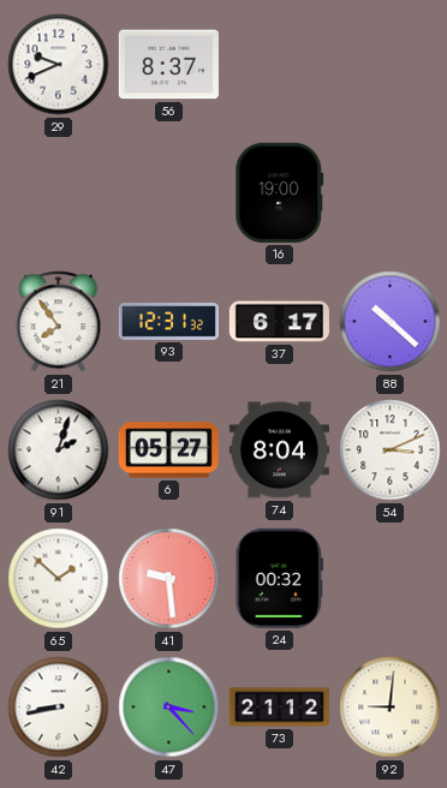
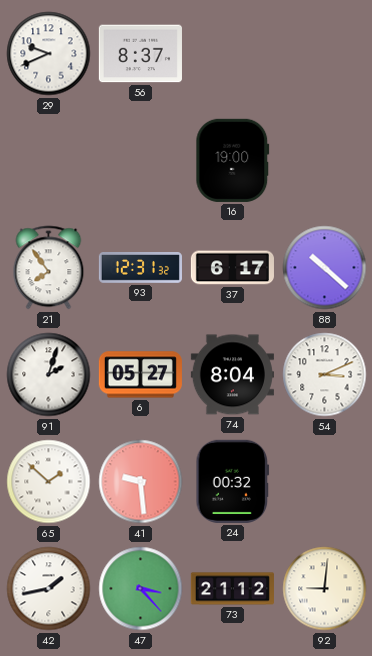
42: 8:43 -> 1:43
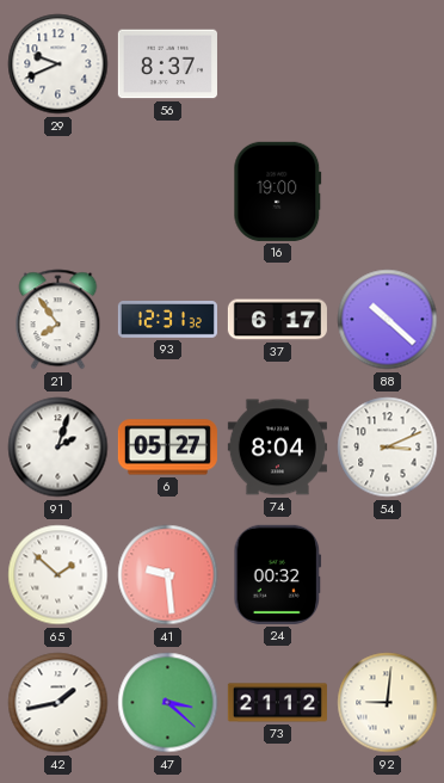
47: 3:23 -> 3:22
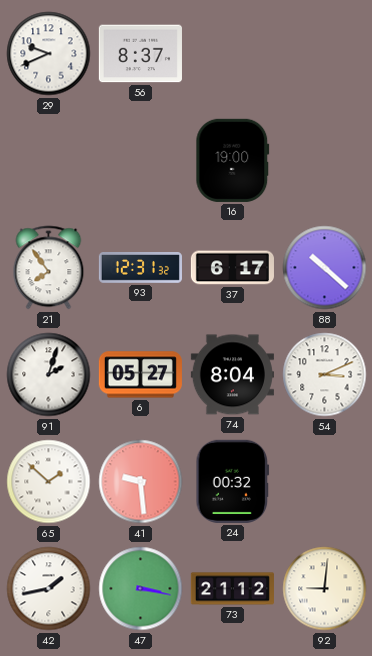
47: 3:22 -> 3:17
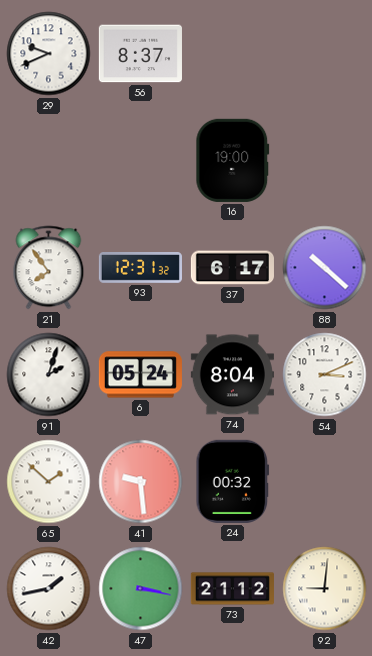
6: 05:27 -> 05:24
